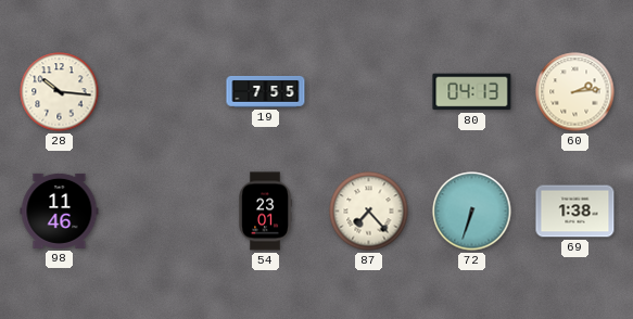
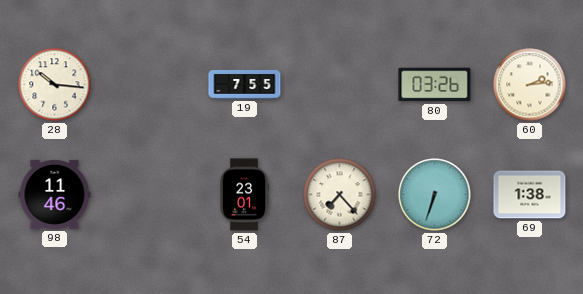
80: 04:13 -> 03:26
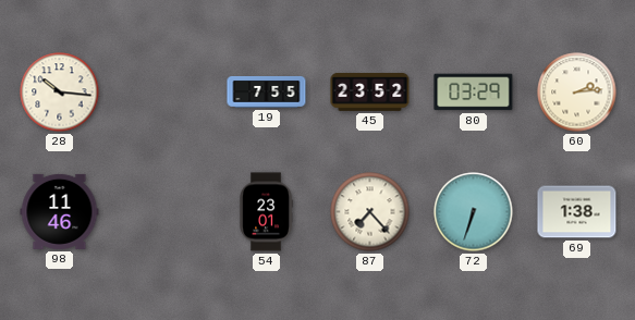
45: none -> 23:52
80: 03:26 -> 03:29
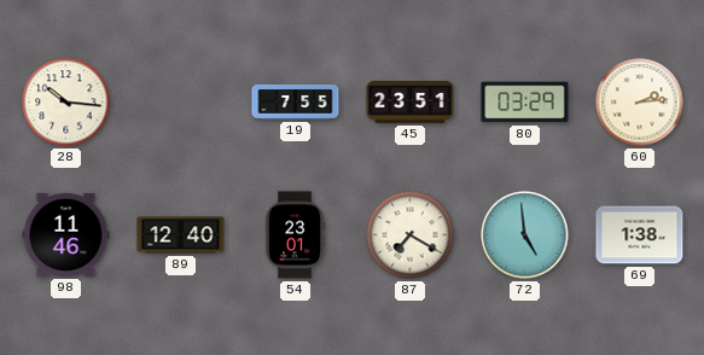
45: 23:52 -> 23:51
89: none -> 12:40
87: 7:23 -> 7:20
72: 6:33 -> 4:59
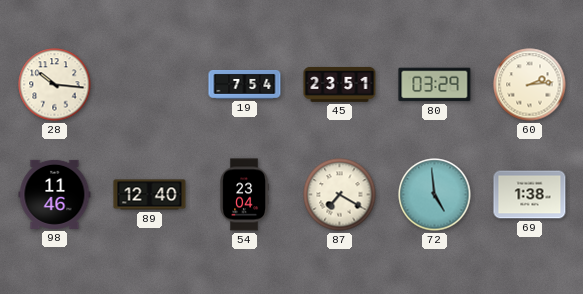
19: 7:55 -> 7:54
54: 23:01 -> 23:04
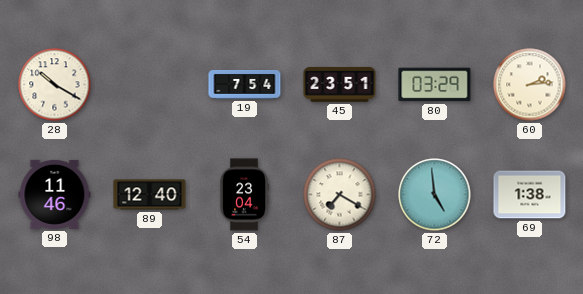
28: 10:16 -> 10:20
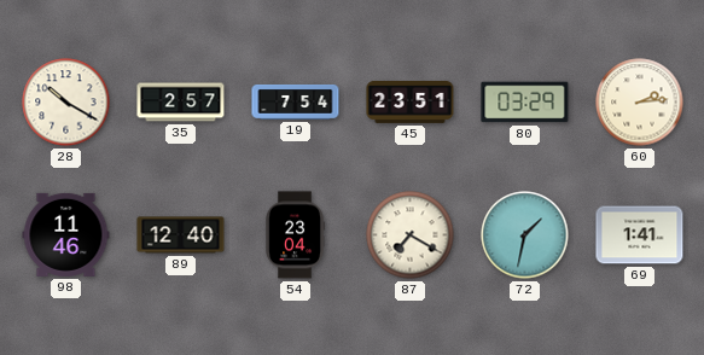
35: none -> 2:57
72: 4:59 -> 1:32
69: 1:38 -> 1:41
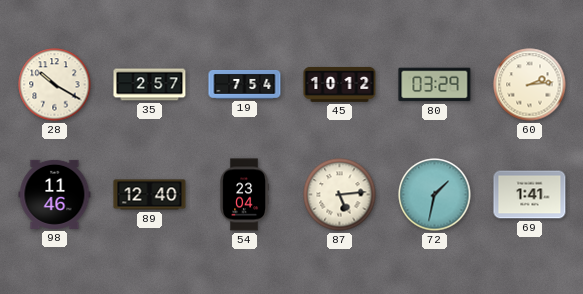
45: 23:51 -> 10:12
87: 7:20 -> 5:14
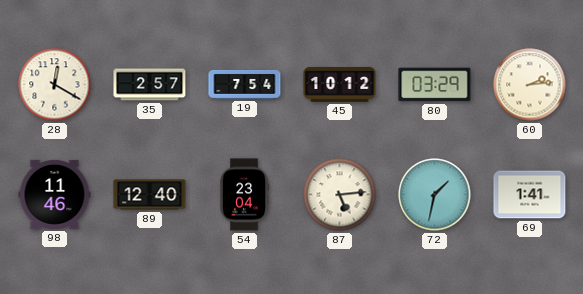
28: 10:20 -> 12:20
